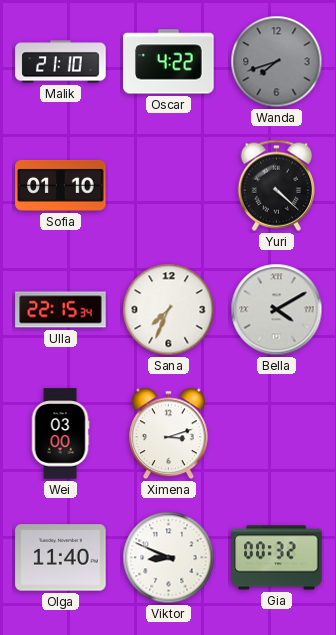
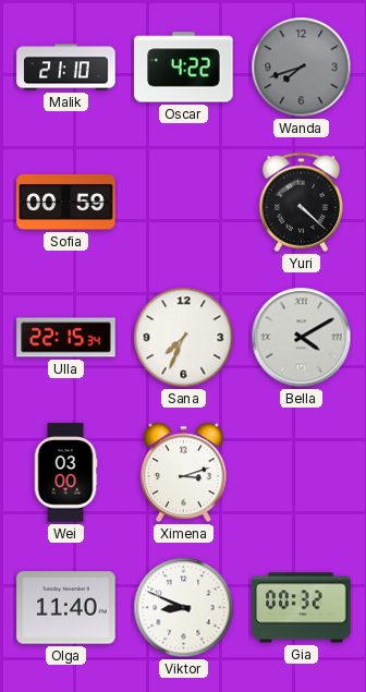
Sofia: 01:10 -> 00:59
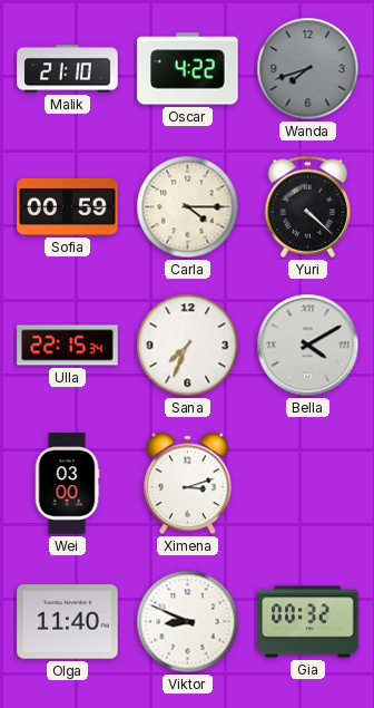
Carla: none -> 4:15
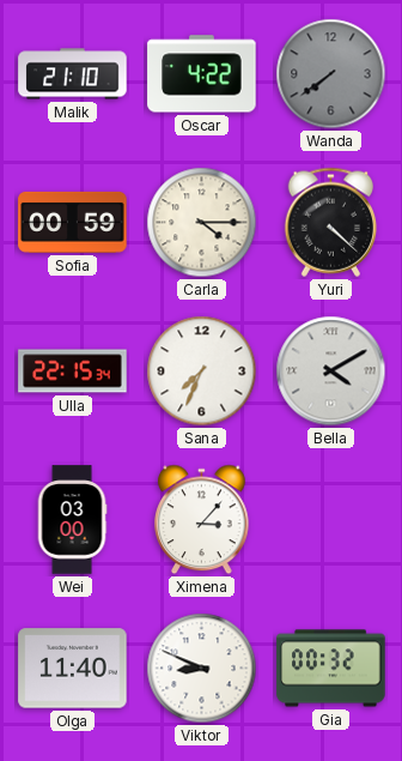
Wanda: 7:42 -> 7:39
Ximena: 3:12 -> 3:07
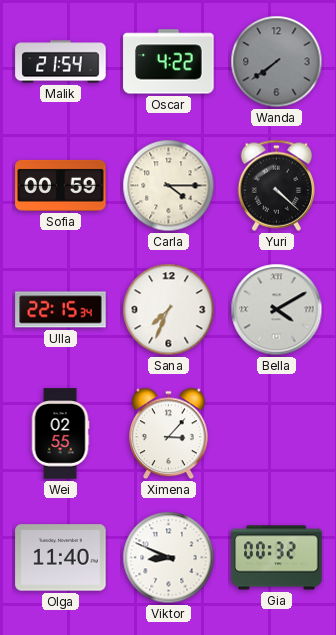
Malik: 21:10 -> 21:54
Wei: 03:00 -> 02:55
